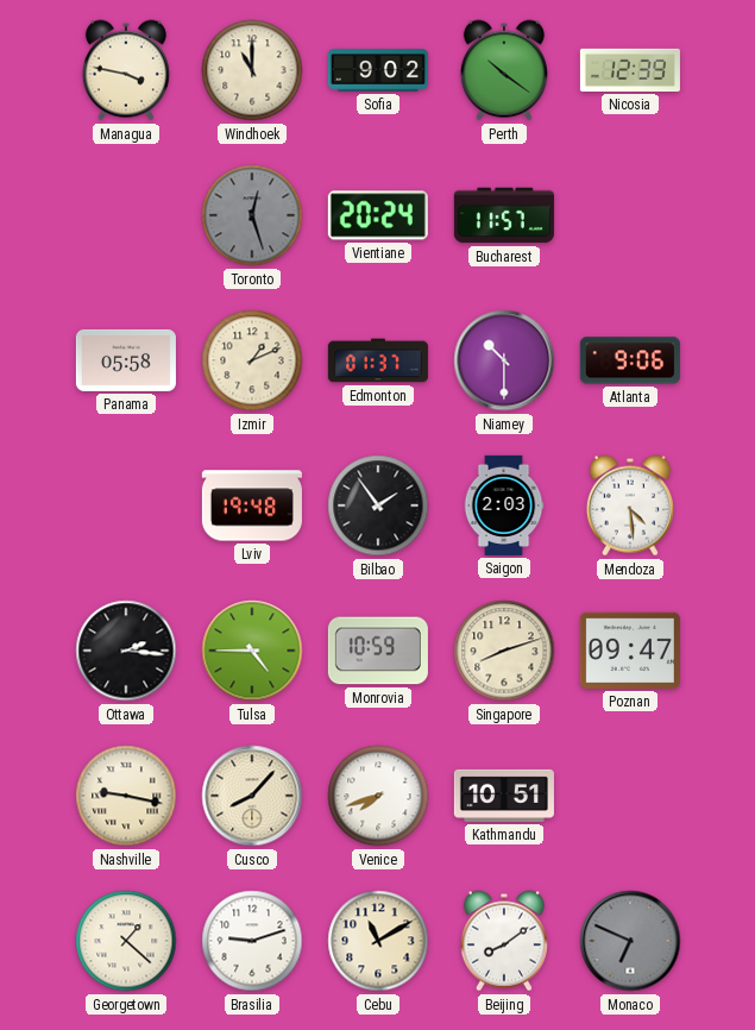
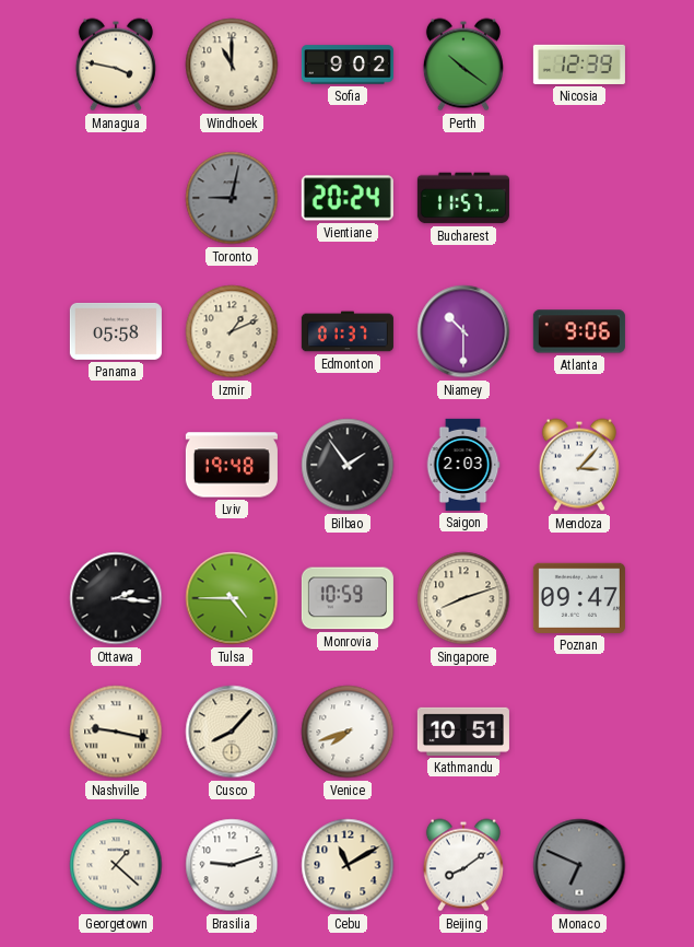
Toronto: 12:27 -> 9:02
Mendoza: 4:29 -> 3:07
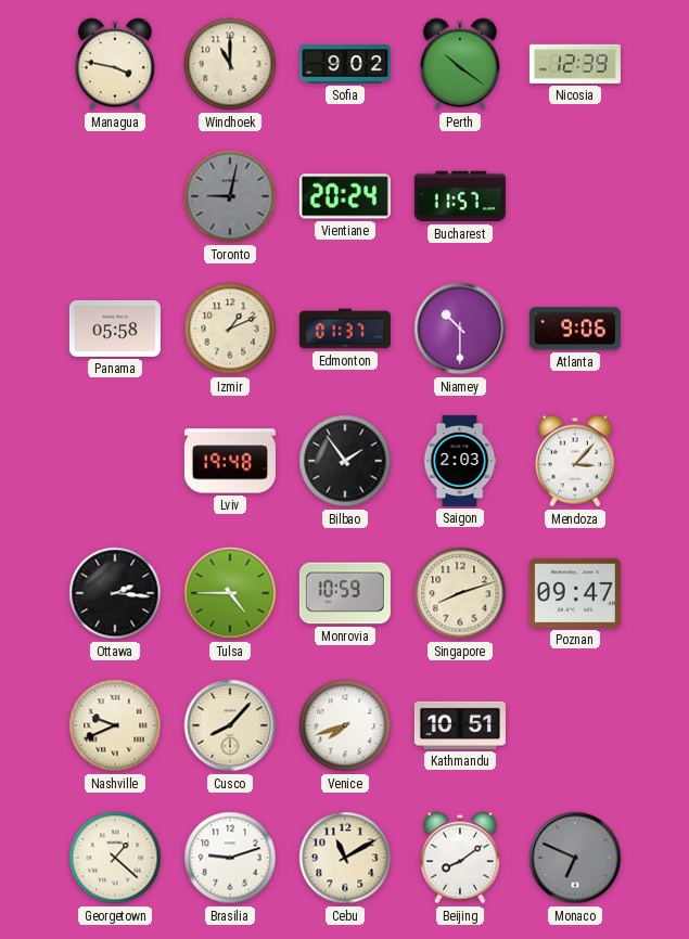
Nashville: 9:17 -> 9:41
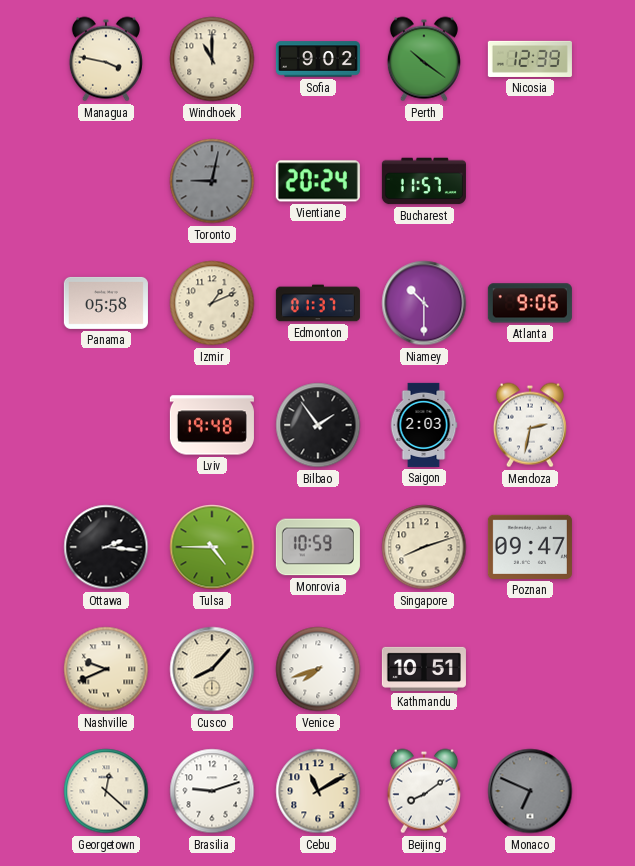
Mendoza: 3:07 -> 2:32
Georgetown: 1:22 -> 12:22
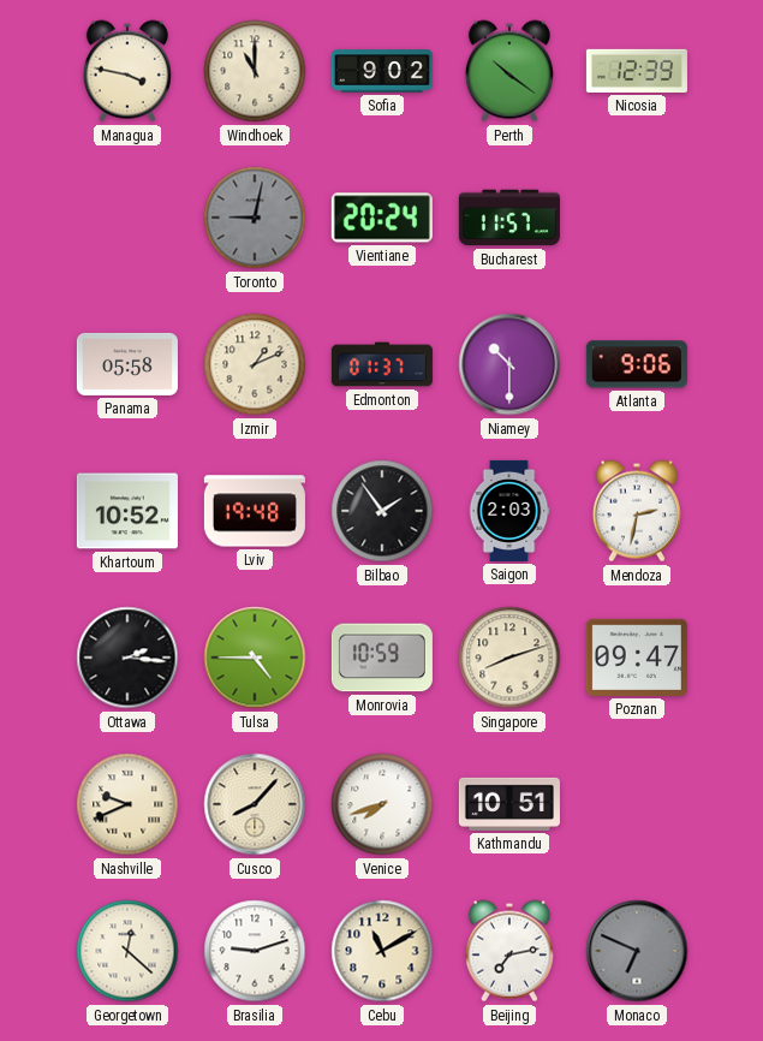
Khartoum: none -> 10:52
Beijing: 8:09 -> 7:13
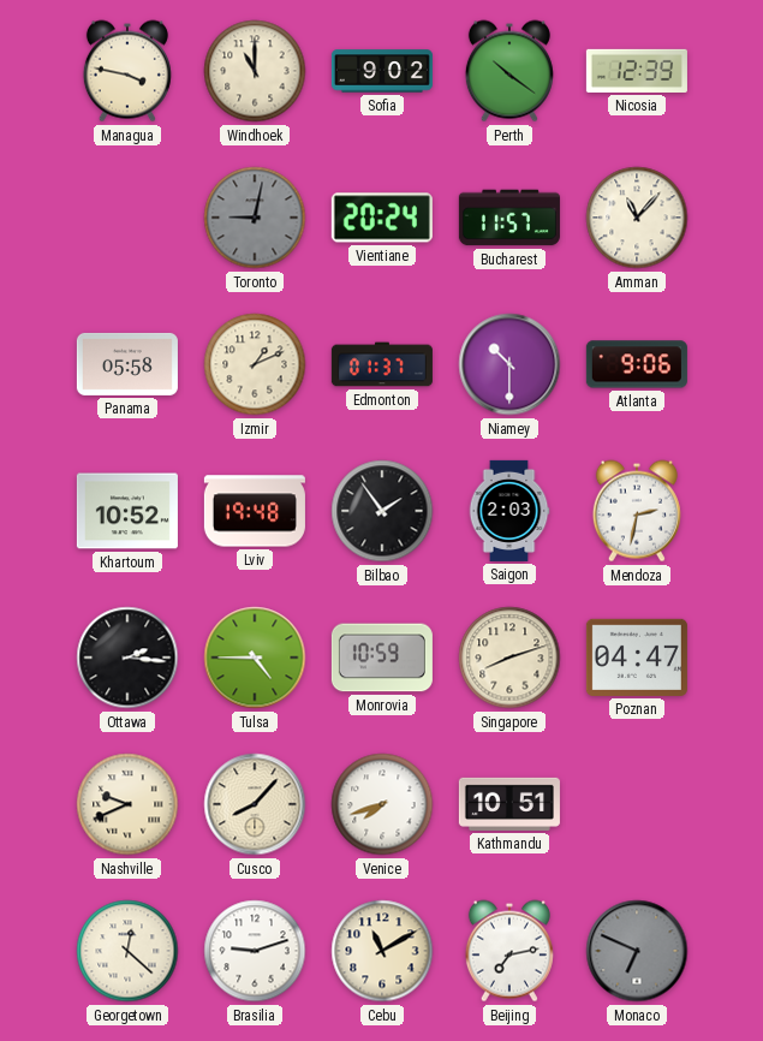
Amman: none -> 11:07
Poznan: 09:47 -> 04:47
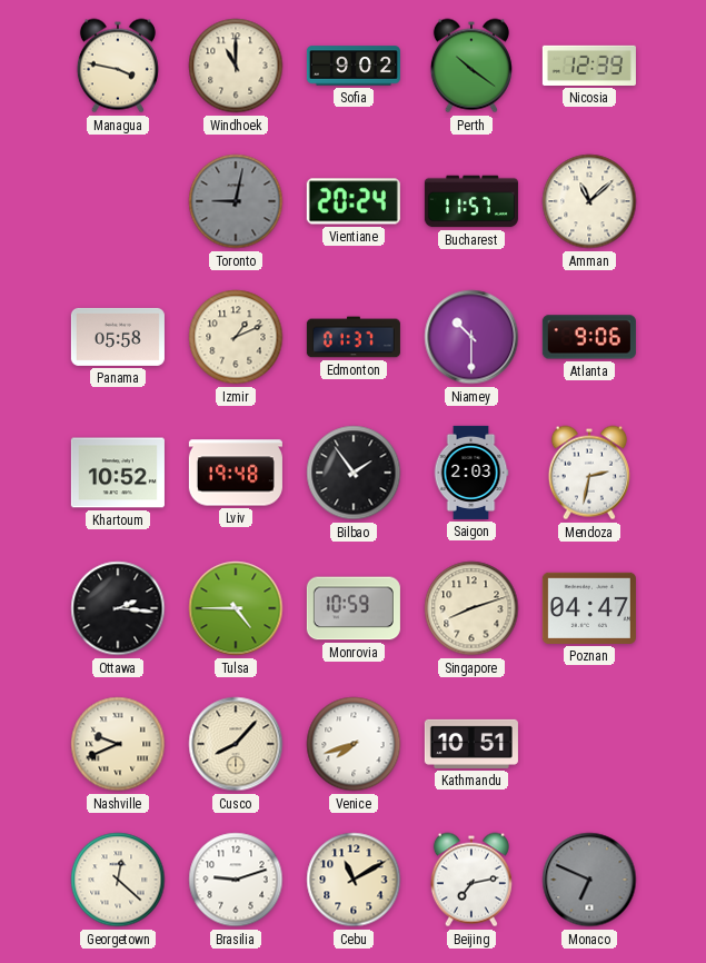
Amman: 11:07 -> 11:08
